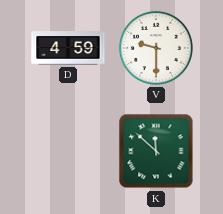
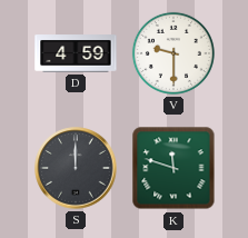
S: none -> 12:00
K: 11:52 -> 11:48
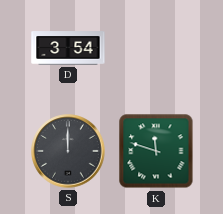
D: 4:59 -> 3:54
V: 9:30 -> none
